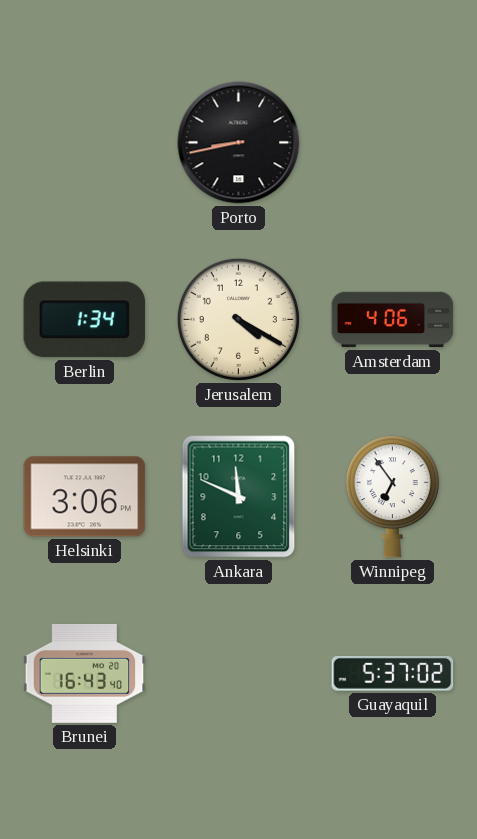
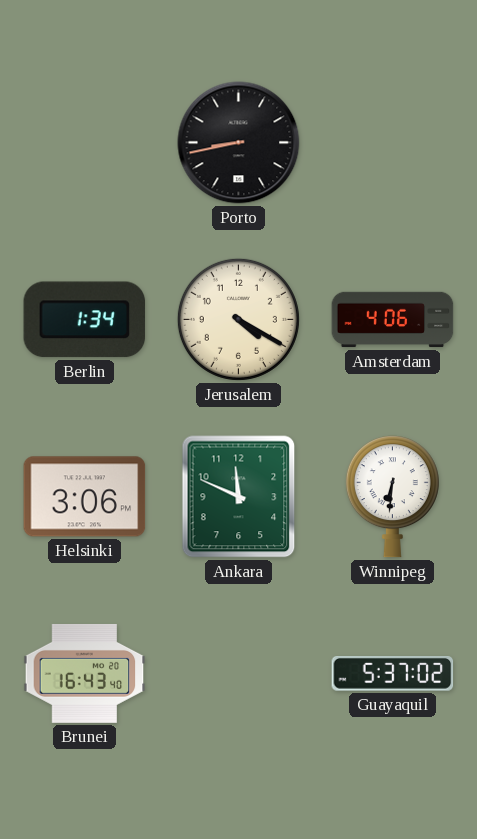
Winnipeg: 6:54 -> 6:31
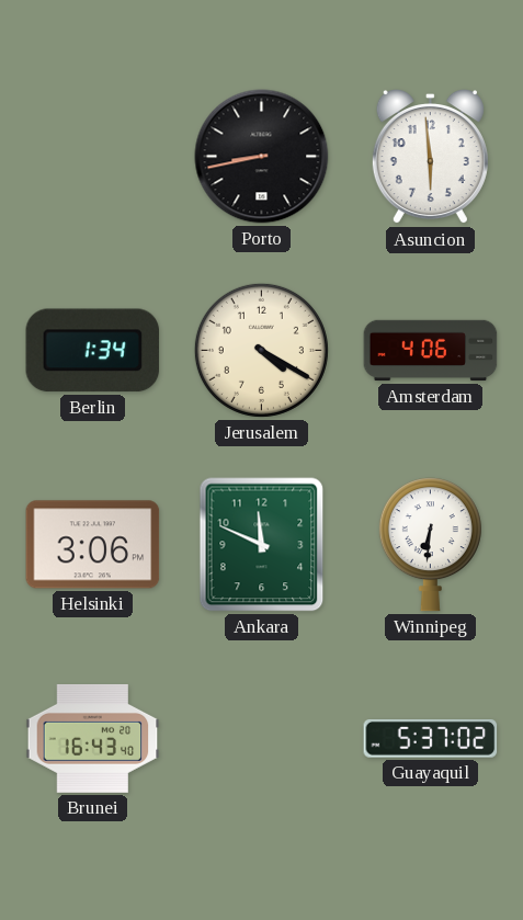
Asuncion: none -> 5:59
